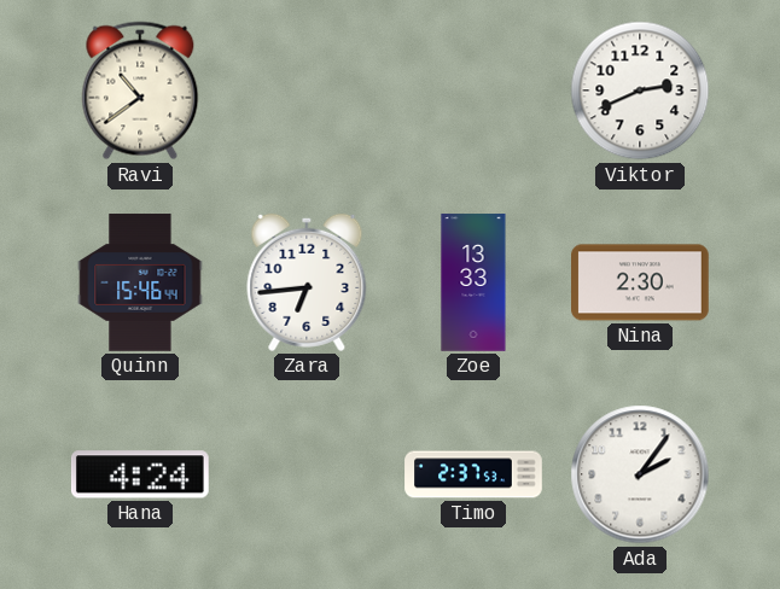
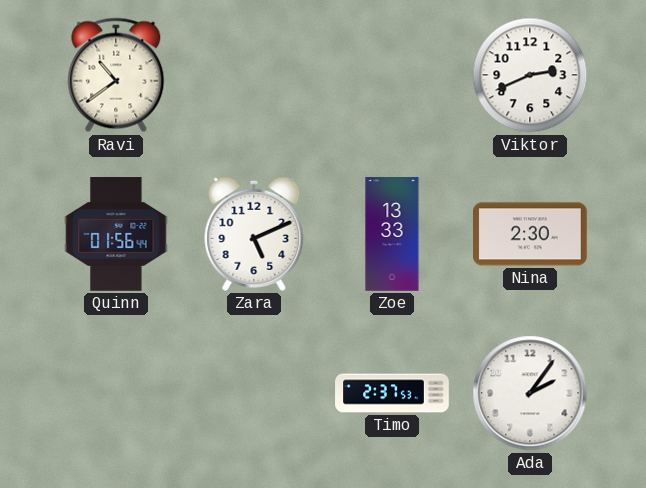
Quinn: 15:46 -> 01:56
Zara: 6:44 -> 5:11
Hana: 4:24 -> none
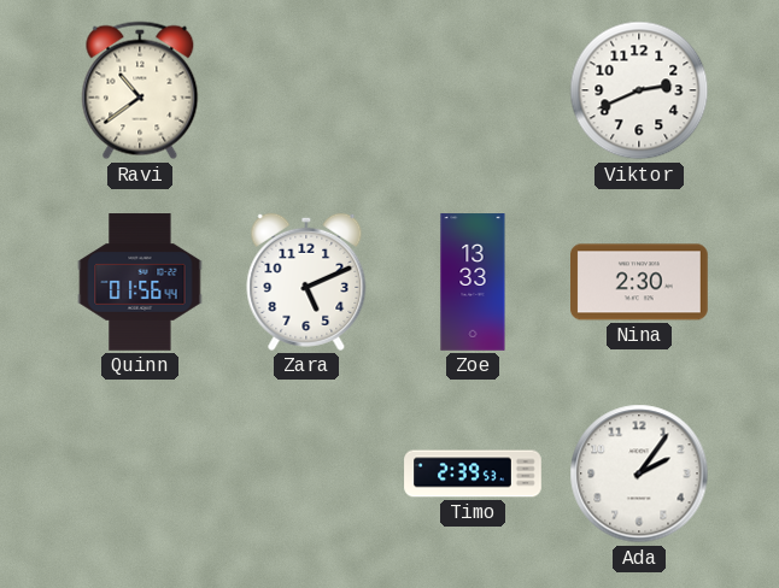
Timo: 2:37 -> 2:39
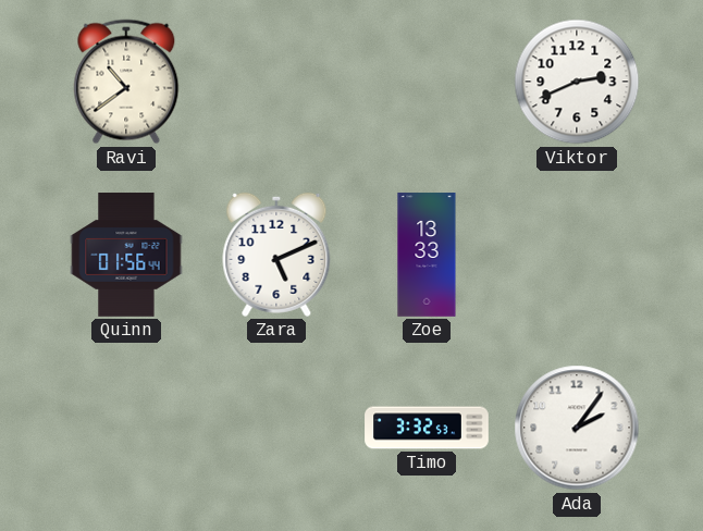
Nina: 2:30 -> none
Timo: 2:39 -> 3:32
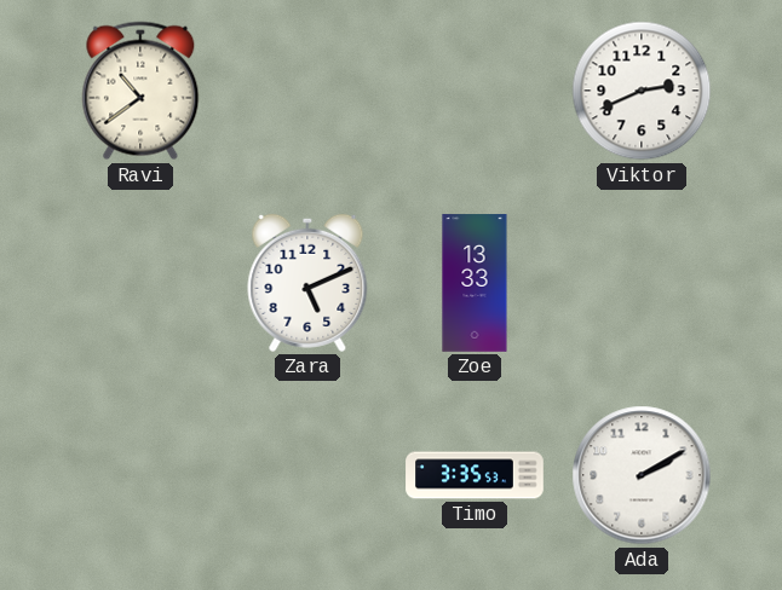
Quinn: 01:56 -> none
Timo: 3:32 -> 3:35
Ada: 2:06 -> 2:10
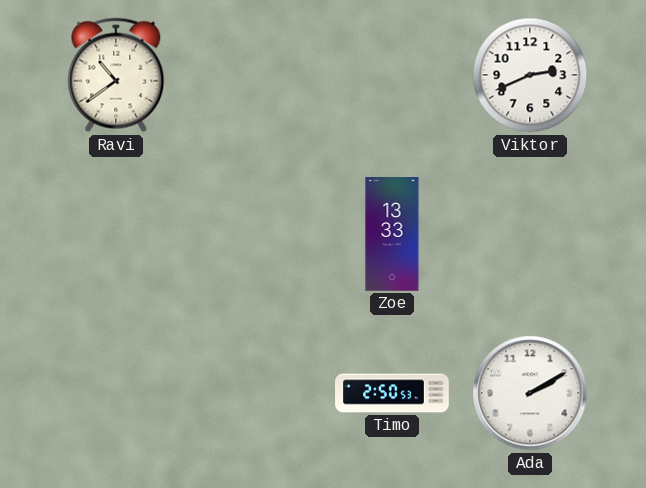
Zara: 5:11 -> none
Timo: 3:35 -> 2:50
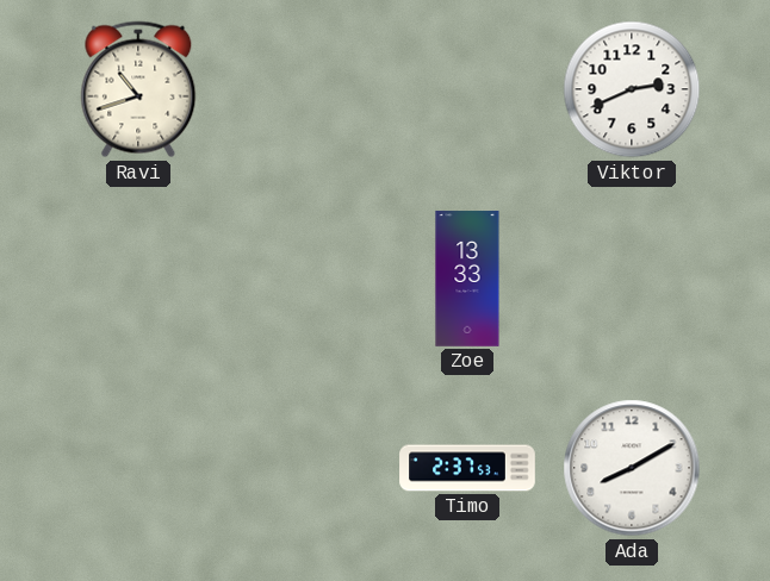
Ravi: 10:39 -> 10:42
Timo: 2:50 -> 2:37
Ada: 2:10 -> 8:10
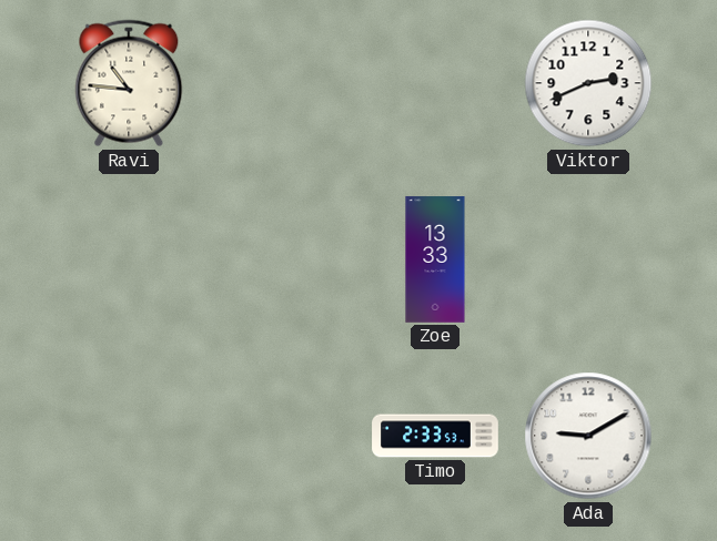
Ravi: 10:42 -> 10:46
Timo: 2:37 -> 2:33
Ada: 8:10 -> 9:10
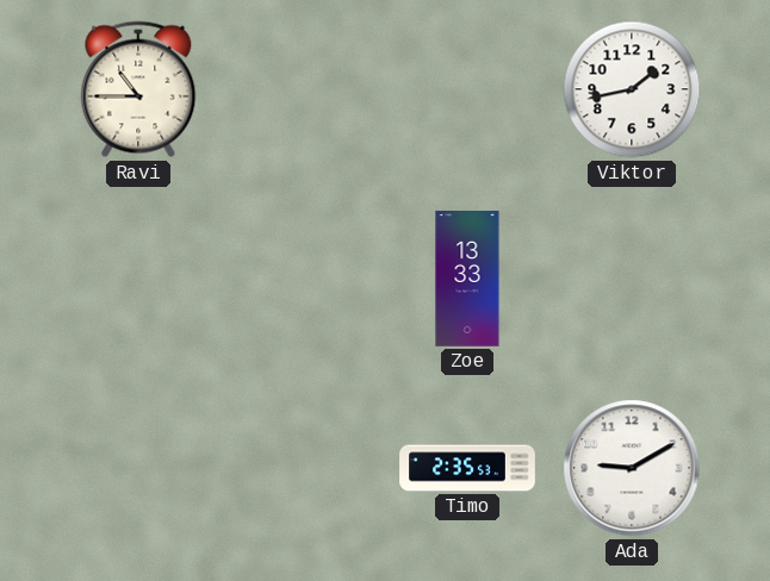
Ravi: 10:46 -> 10:45
Viktor: 2:41 -> 1:43
Timo: 2:33 -> 2:35
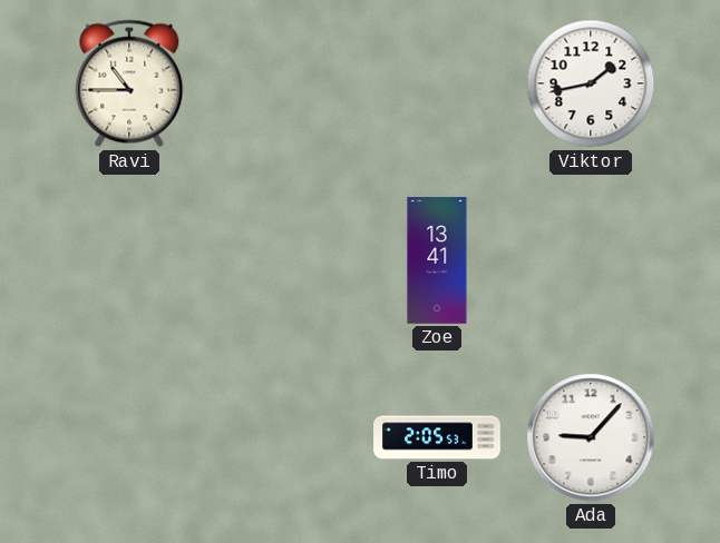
Zoe: 13:33 -> 13:41
Timo: 2:35 -> 2:05
Ada: 9:10 -> 9:07
